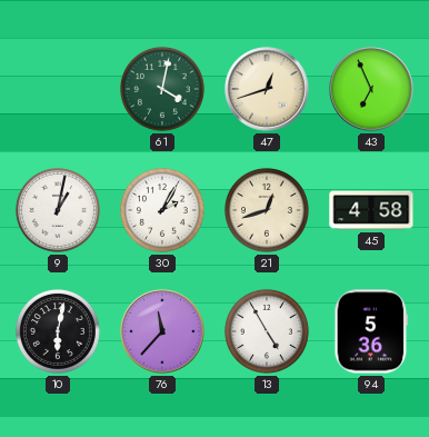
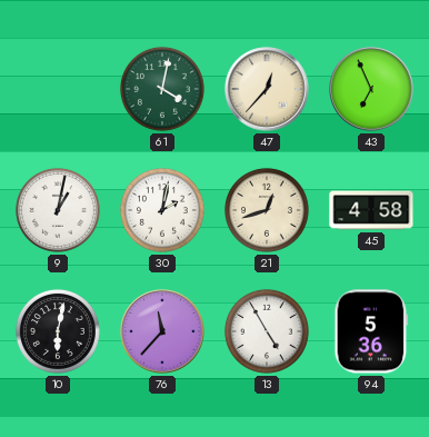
47: 12:42 -> 12:37
30: 2:05 -> 2:02
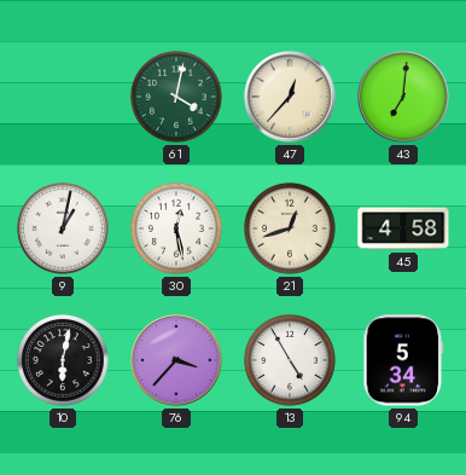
43: 6:56 -> 7:01
30: 2:02 -> 12:28
76: 11:37 -> 3:37
94: 5:36 -> 5:34
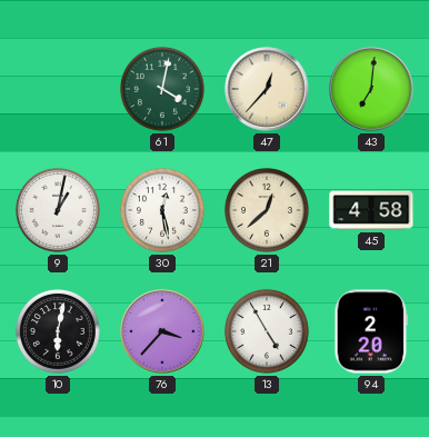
21: 12:42 -> 12:38
94: 5:34 -> 2:20
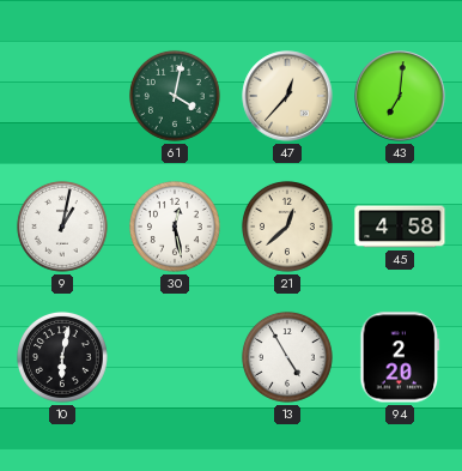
76: 3:37 -> none
